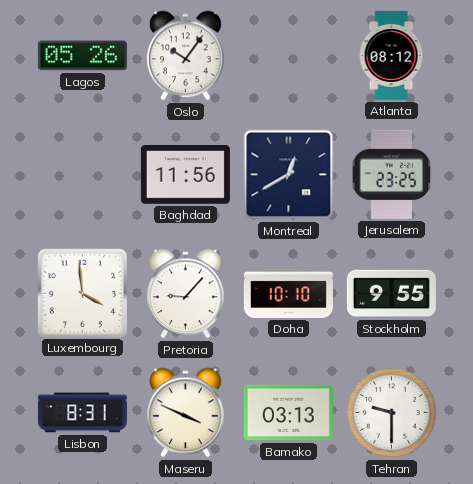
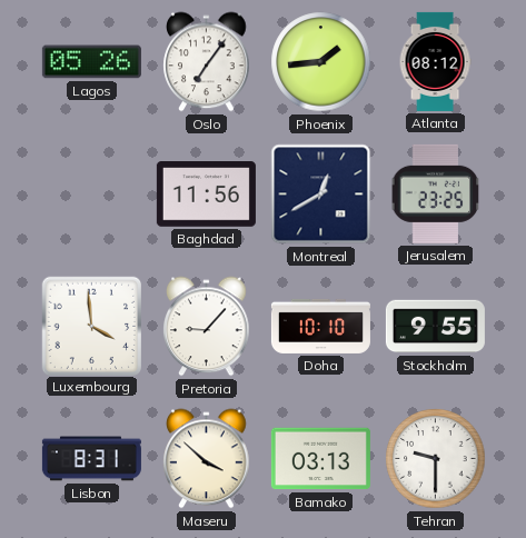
Oslo: 10:06 -> 7:06
Phoenix: none -> 1:44
Maseru: 3:49 -> 3:52
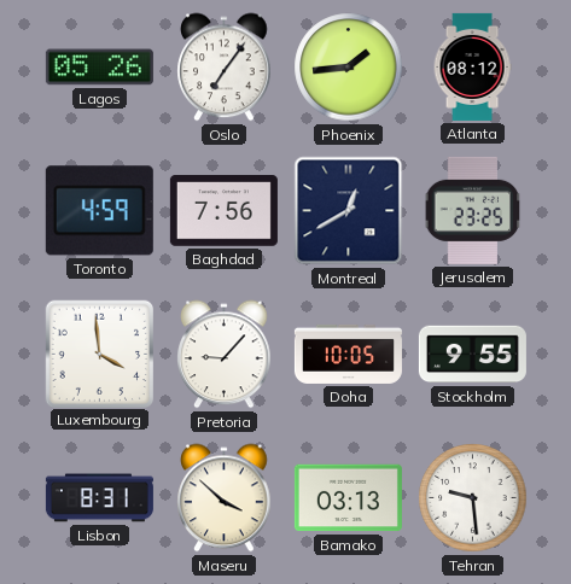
Toronto: none -> 4:59
Baghdad: 11:56 -> 7:56
Doha: 10:10 -> 10:05
Tehran: 9:30 -> 9:29
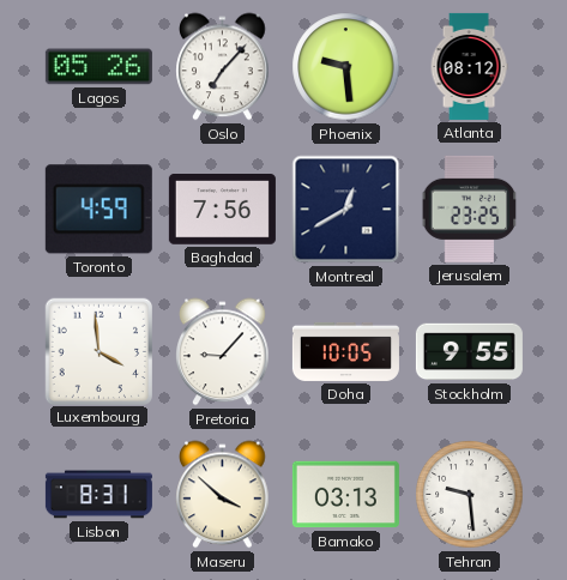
Oslo: 7:06 -> 7:07
Phoenix: 1:44 -> 9:29
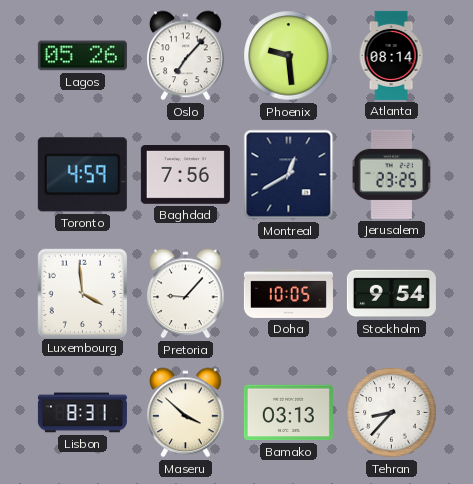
Atlanta: 08:12 -> 08:14
Stockholm: 9:55 -> 9:54
Tehran: 9:29 -> 8:37
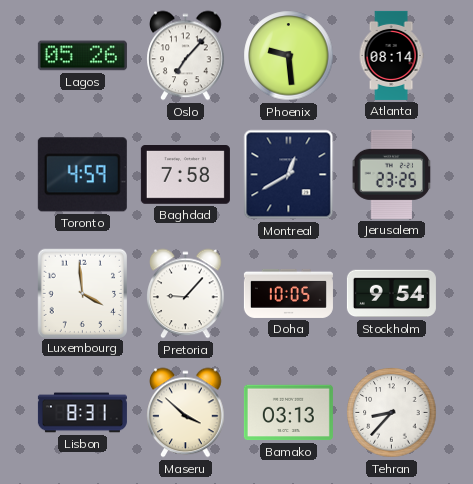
Baghdad: 7:56 -> 7:58
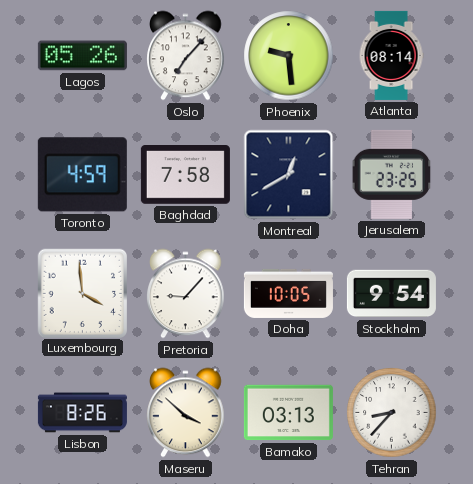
Lisbon: 8:31 -> 8:26
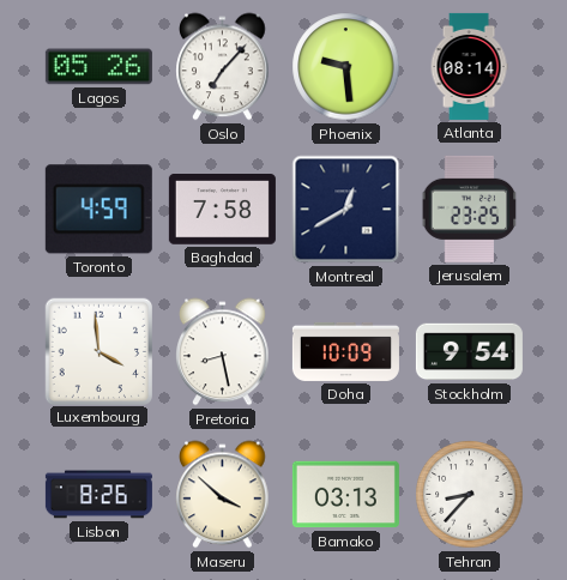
Pretoria: 9:07 -> 8:28
Doha: 10:05 -> 10:09
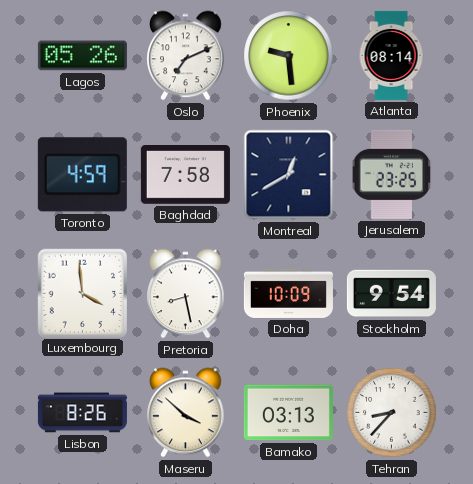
Oslo: 7:07 -> 7:11
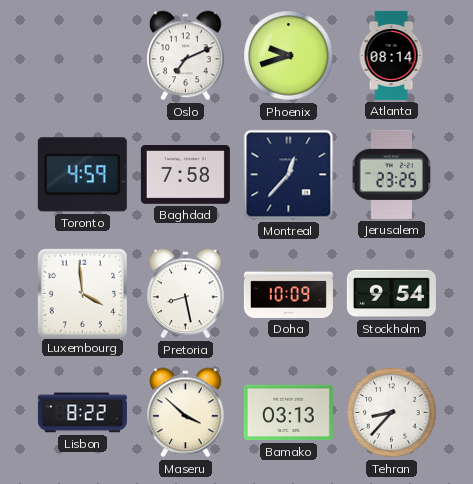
Lagos: 05:26 -> none
Phoenix: 9:29 -> 9:42
Montreal: 12:40 -> 12:37
Lisbon: 8:26 -> 8:22
